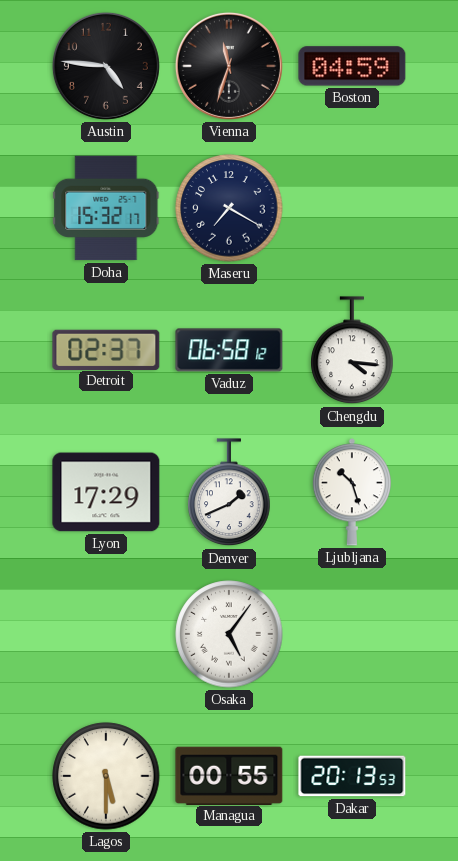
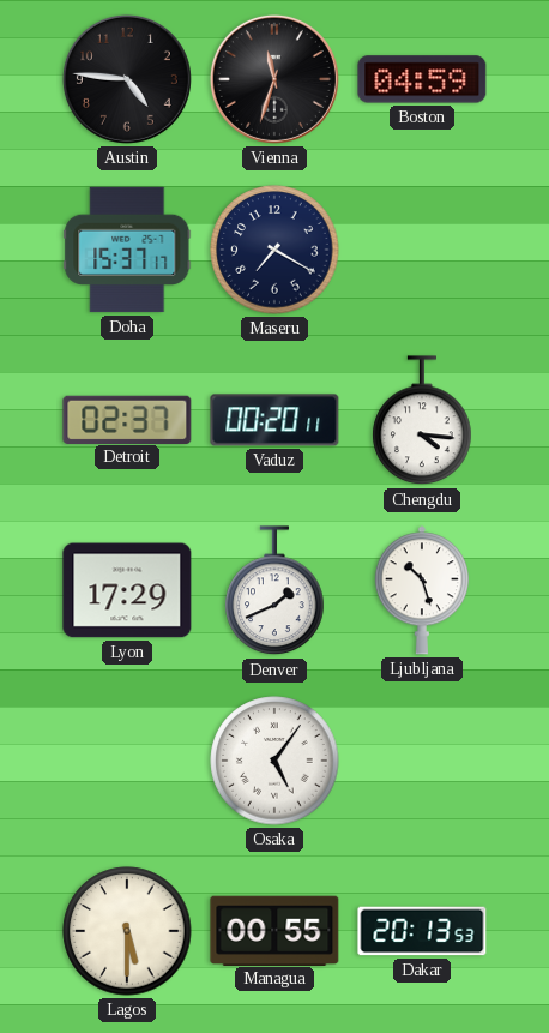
Doha: 15:32 -> 15:37
Vaduz: 06:58 -> 00:20
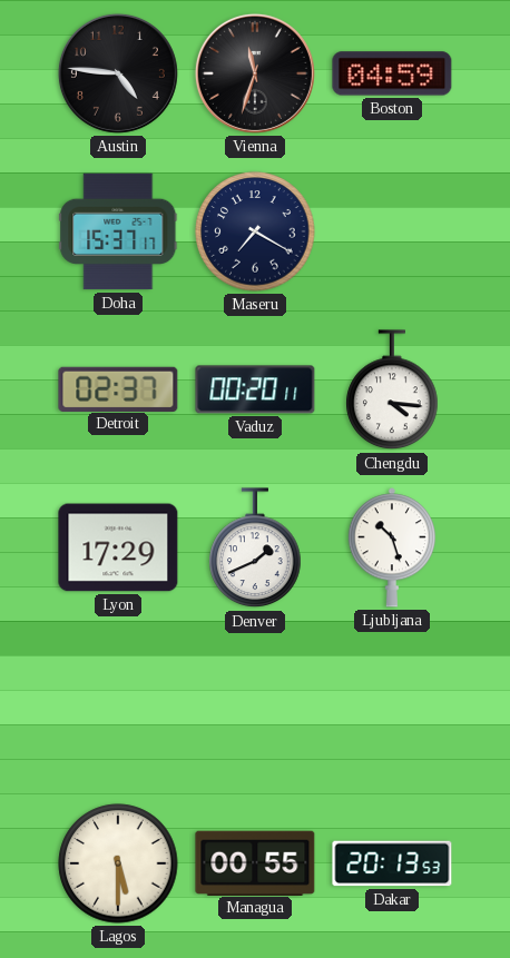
Osaka: 5:06 -> none
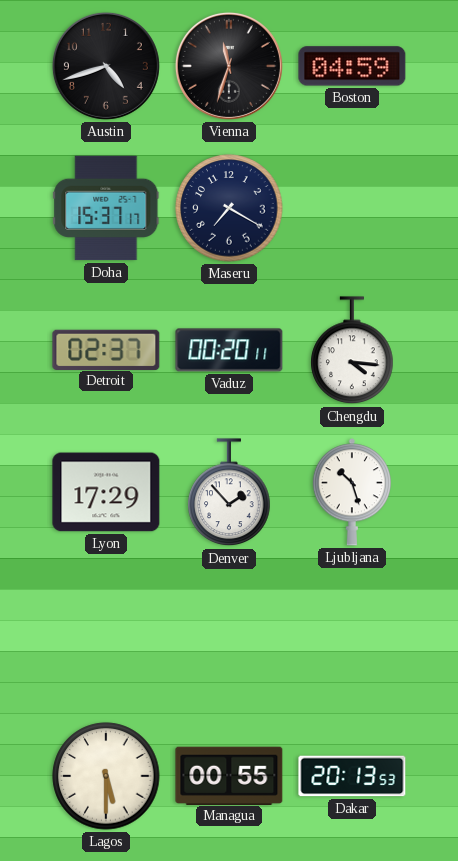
Austin: 4:46 -> 4:42
Denver: 1:41 -> 1:53
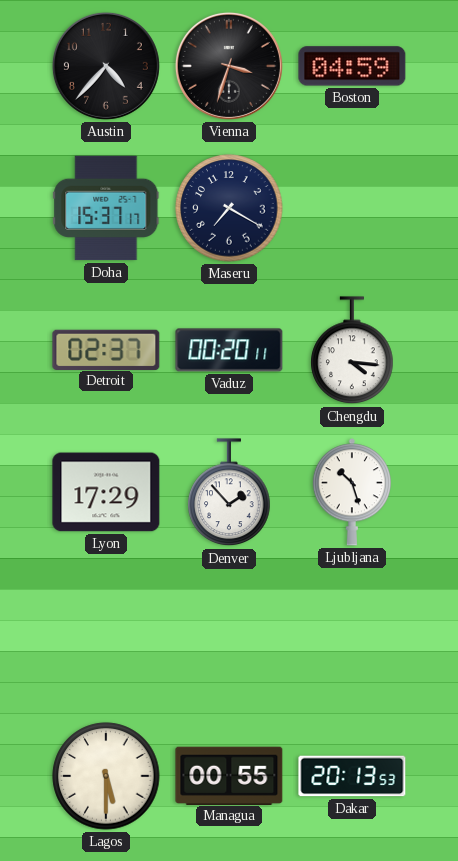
Austin: 4:42 -> 4:37
Vienna: 11:33 -> 3:33
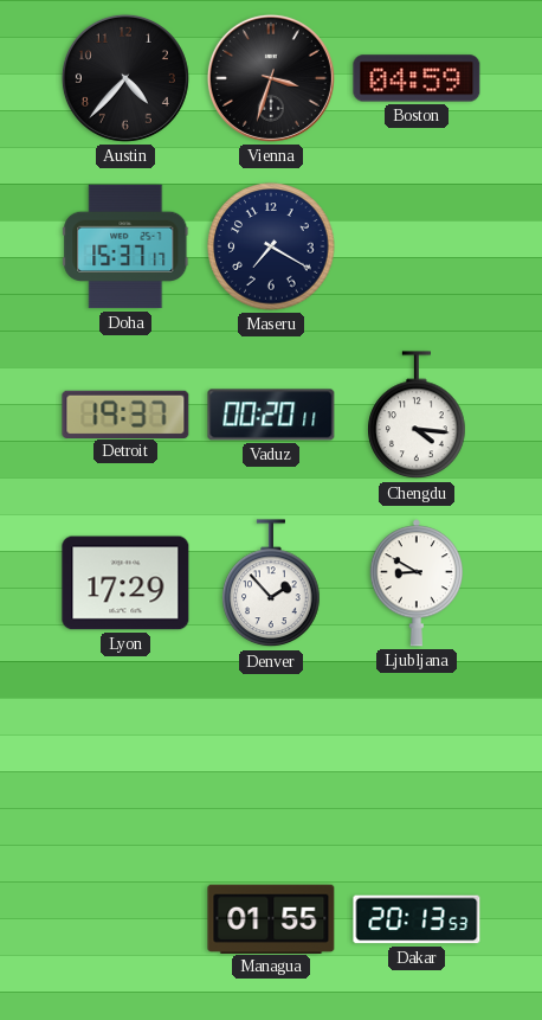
Detroit: 02:37 -> 19:37
Ljubljana: 10:27 -> 8:50
Lagos: 5:30 -> none
Managua: 00:55 -> 01:55
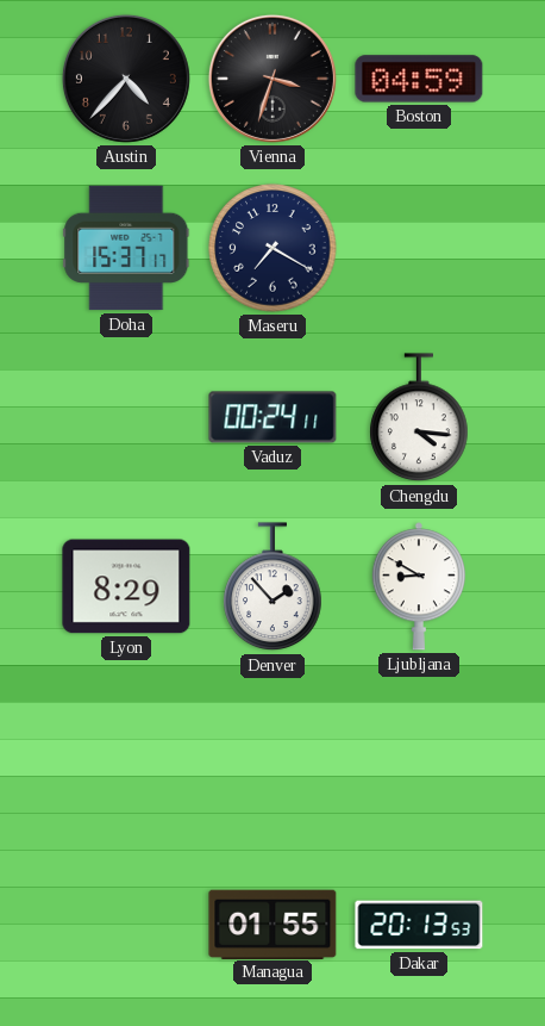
Detroit: 19:37 -> none
Vaduz: 00:20 -> 00:24
Lyon: 17:29 -> 8:29
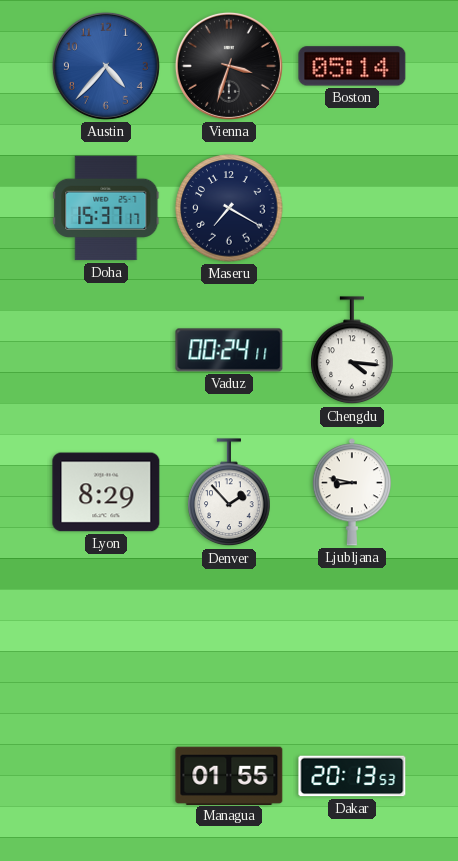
Austin dial: black -> blue
Boston: 04:59 -> 05:14
Ljubljana: 8:50 -> 8:47
